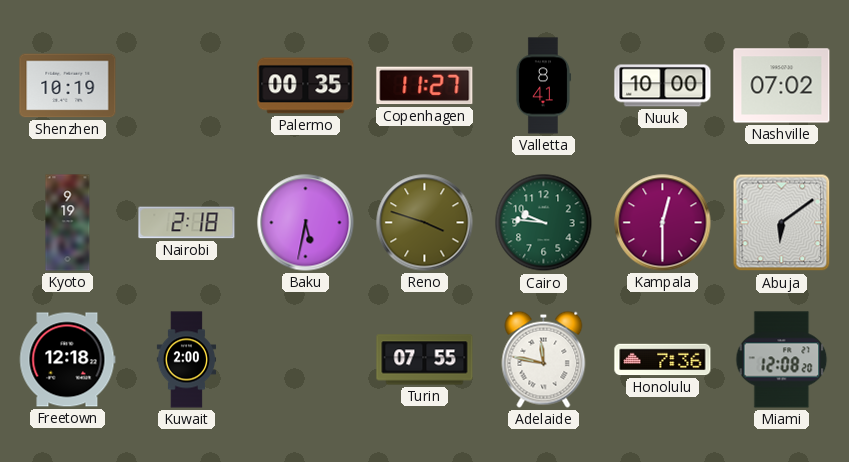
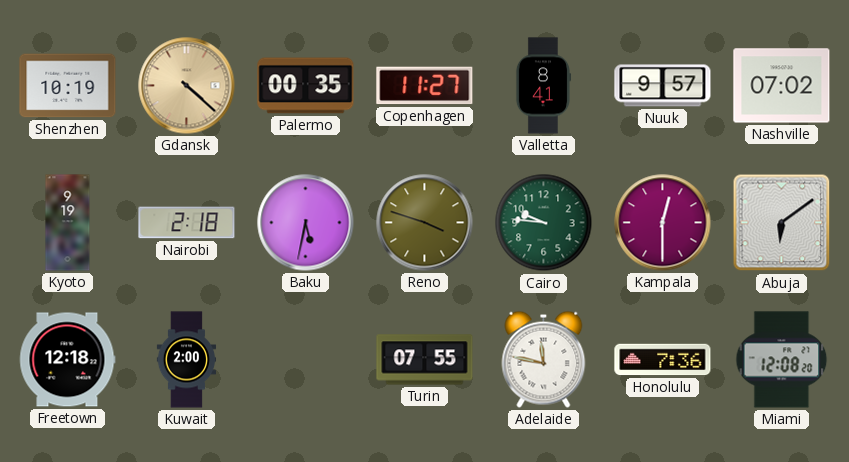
Gdansk: none -> 4:22
Nuuk: 10:00 -> 9:57
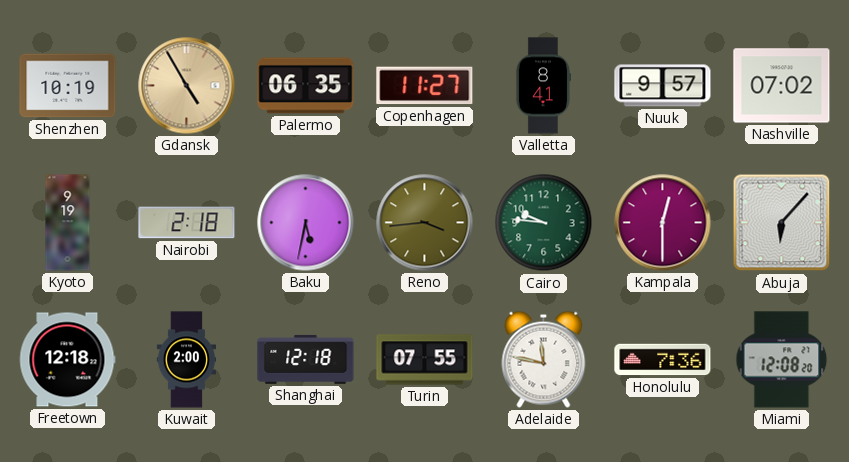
Gdansk: 4:22 -> 4:55
Palermo: 00:35 -> 06:35
Reno: 3:48 -> 3:44
Abuja: 6:09 -> 6:07
Shanghai: none -> 12:18
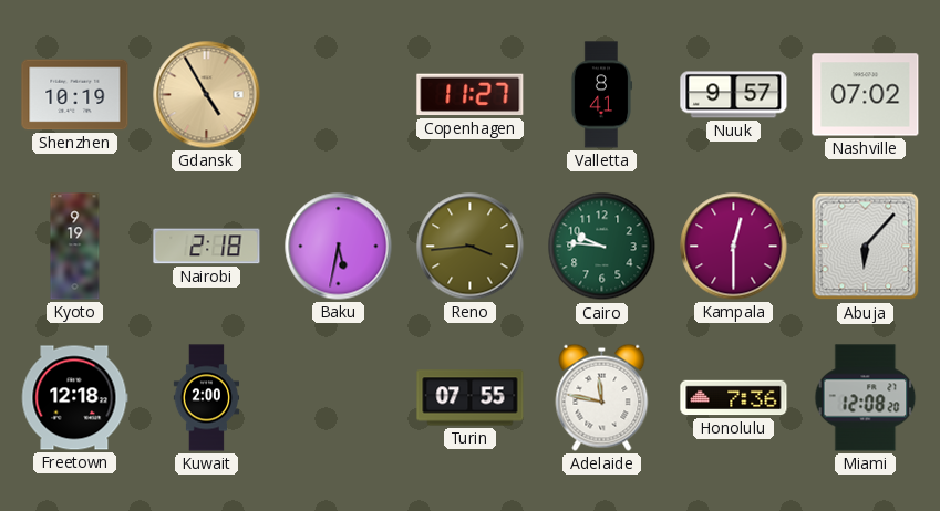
Palermo: 06:35 -> none
Shanghai: 12:18 -> none
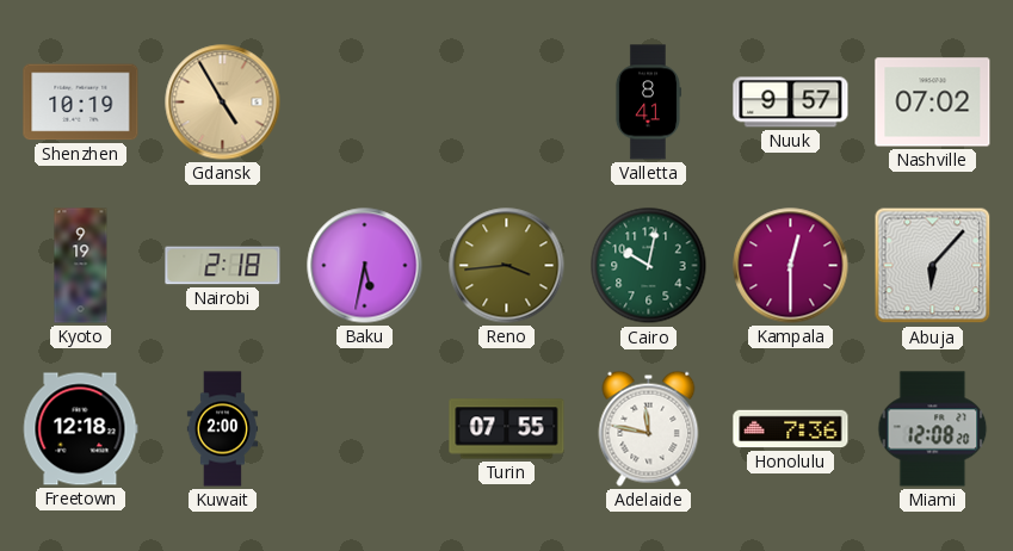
Copenhagen: 11:27 -> none
Cairo: 9:46 -> 10:02
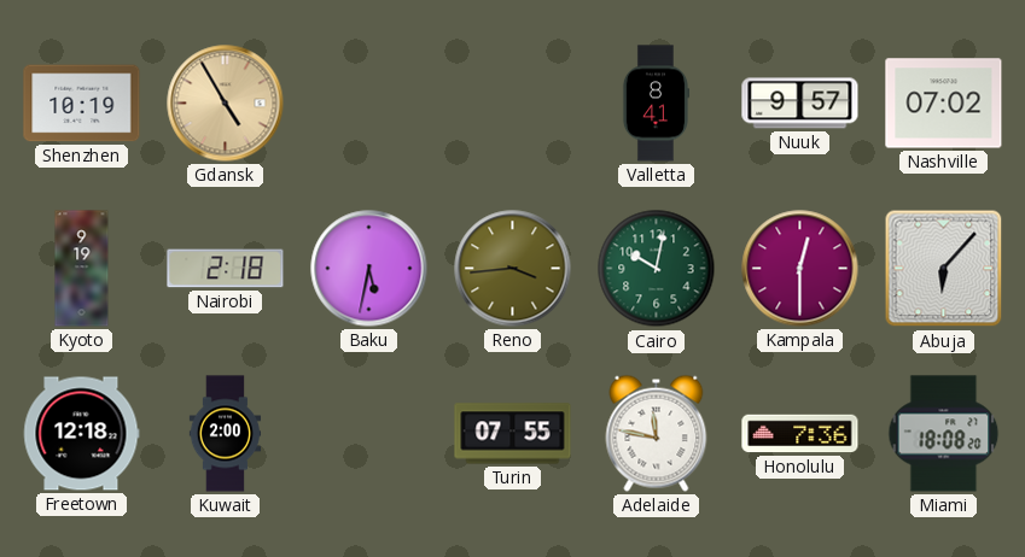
Miami: 12:08 -> 18:08
